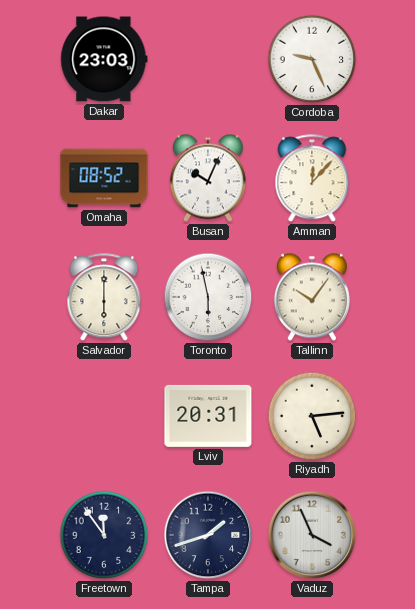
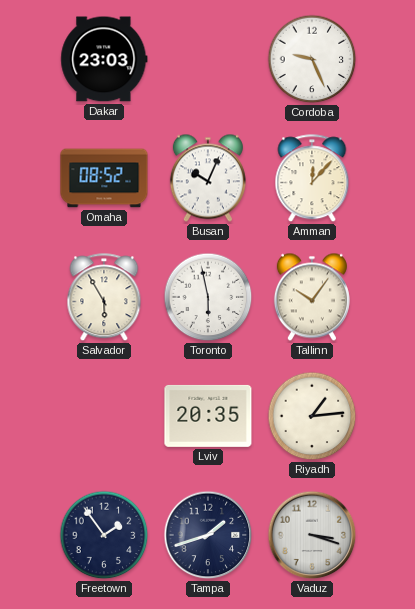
Salvador: 6:00 -> 5:55
Lviv: 20:31 -> 20:35
Riyadh: 5:14 -> 1:14
Freetown: 11:54 -> 1:54
Vaduz: 3:56 -> 3:18
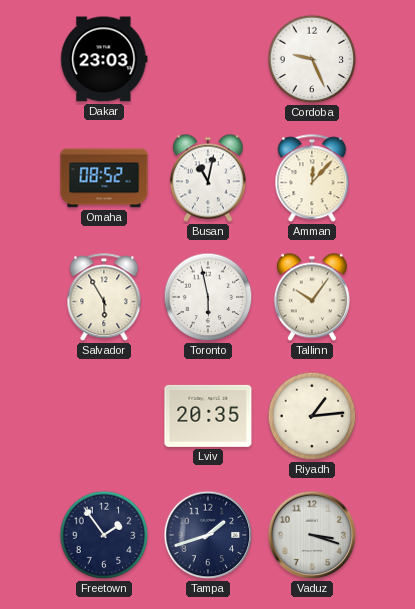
Busan: 10:04 -> 11:02
